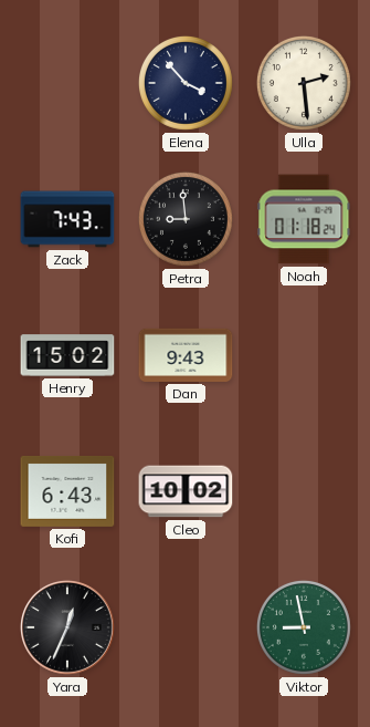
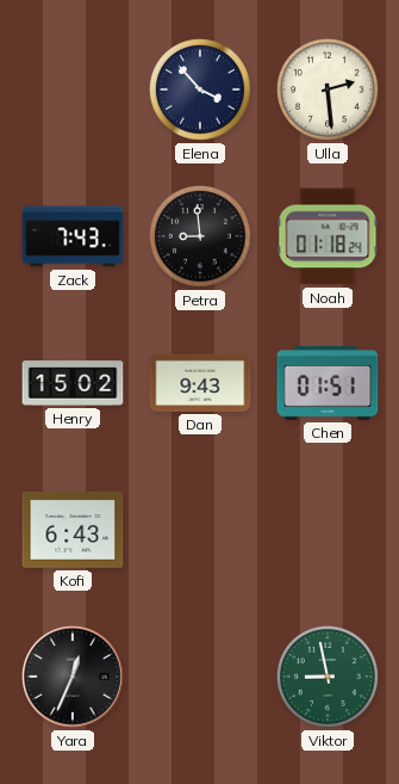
Chen: none -> 01:51
Cleo: 10:02 -> none
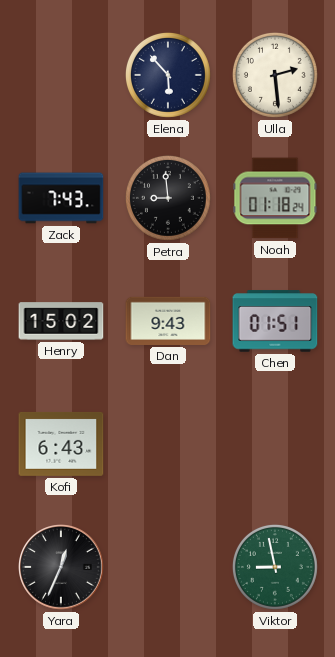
Elena: 3:53 -> 5:53
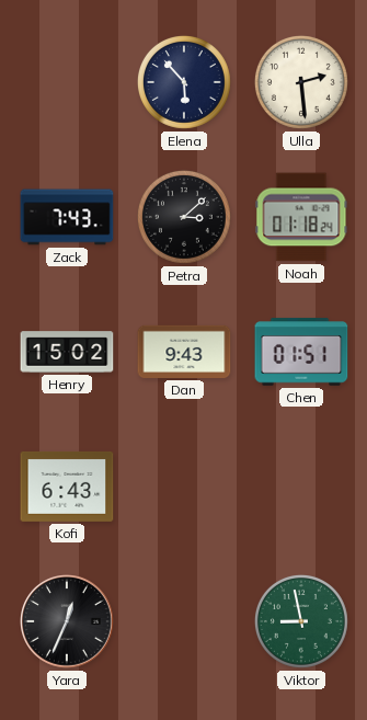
Petra: 8:59 -> 3:08
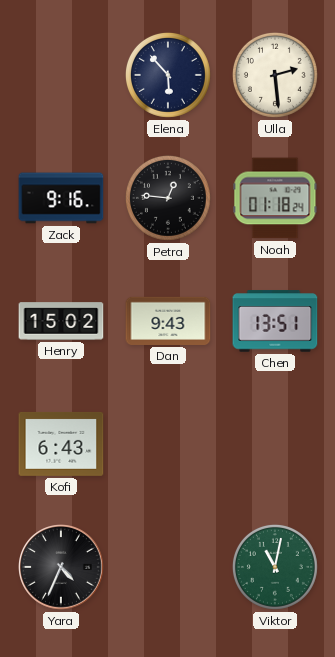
Zack: 7:43 -> 9:16
Petra: 3:08 -> 12:46
Chen: 01:51 -> 13:51
Yara: 12:34 -> 4:34
Viktor: 8:58 -> 11:02
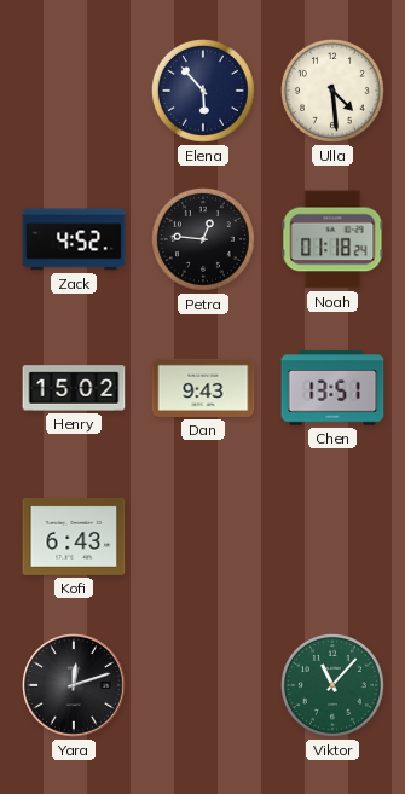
Ulla: 2:29 -> 4:29
Zack: 9:16 -> 4:52
Yara: 4:34 -> 12:12
Viktor: 11:02 -> 11:07
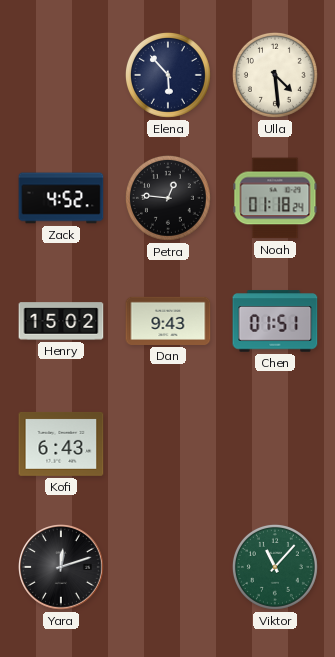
Chen: 13:51 -> 01:51
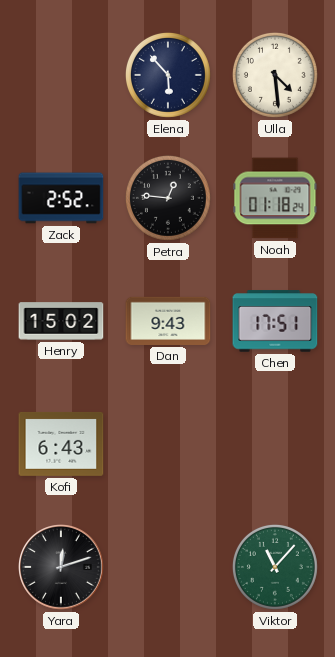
Zack: 4:52 -> 2:52
Chen: 01:51 -> 17:51
